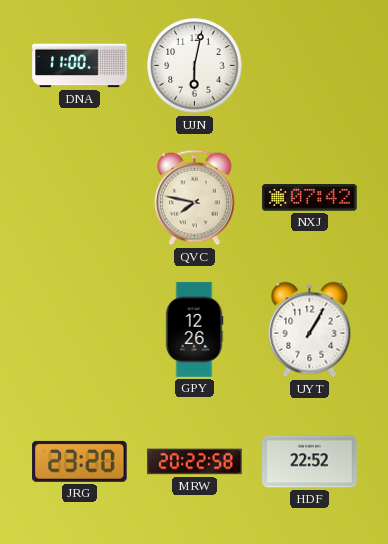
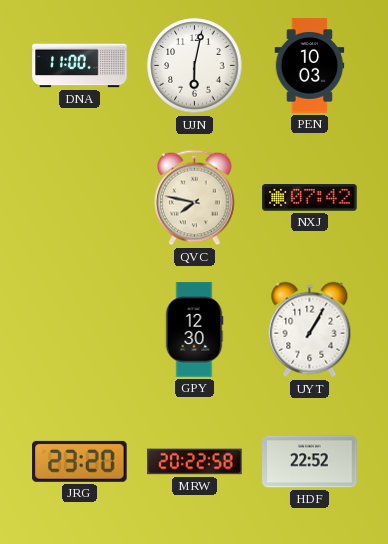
PEN: none -> 10:03
GPY: 12:26 -> 12:30
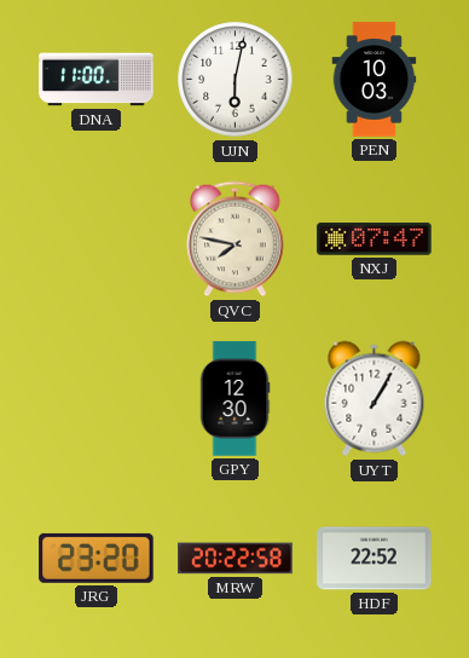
NXJ: 07:42 -> 07:47
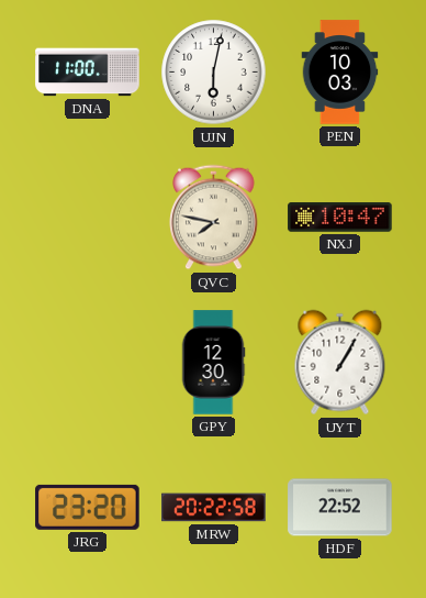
NXJ: 07:47 -> 10:47
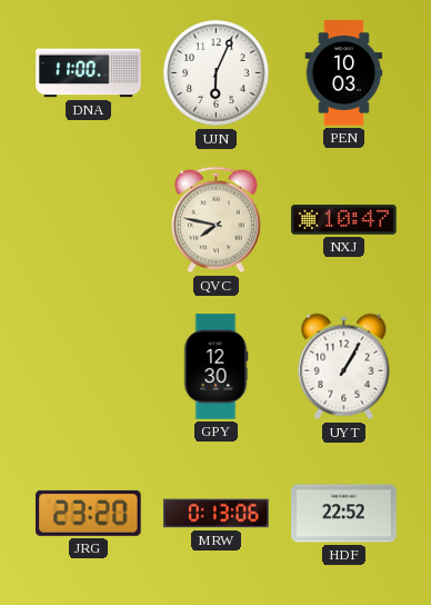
UJN: 6:02 -> 6:04
MRW: 20:22 -> 0:13
